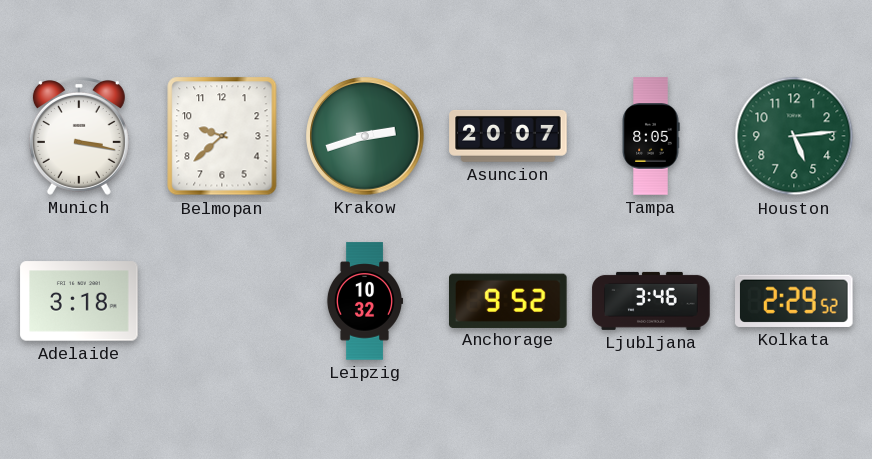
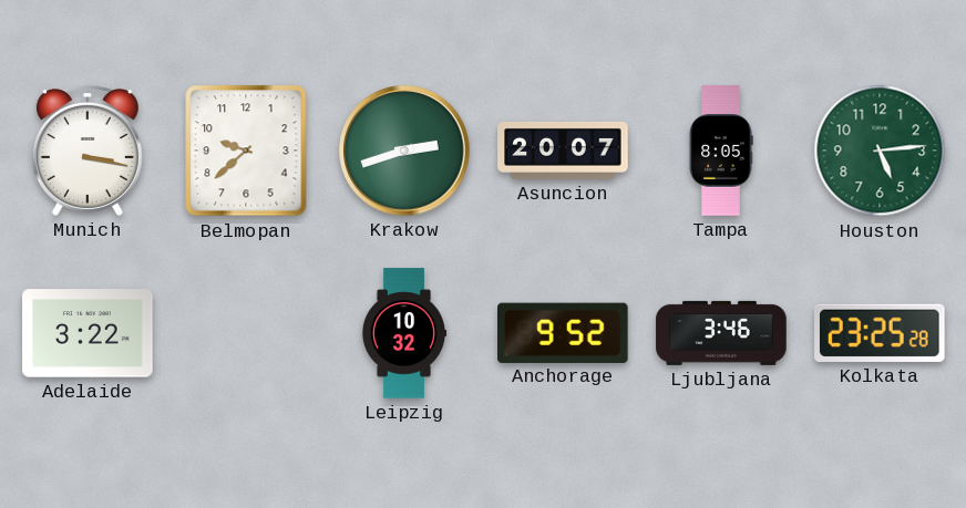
Adelaide: 3:18 -> 3:22
Kolkata: 2:29 -> 23:25
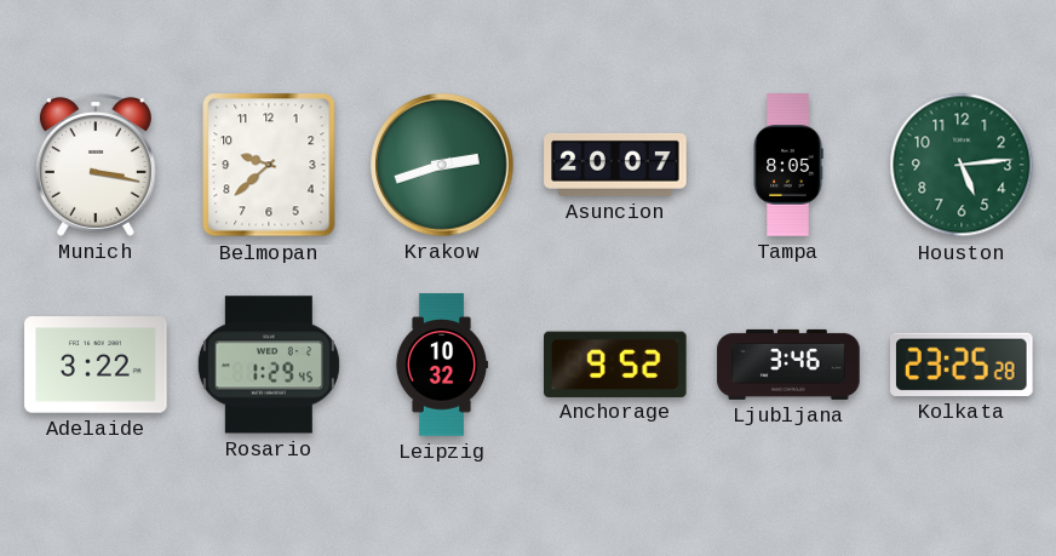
Rosario: none -> 1:29
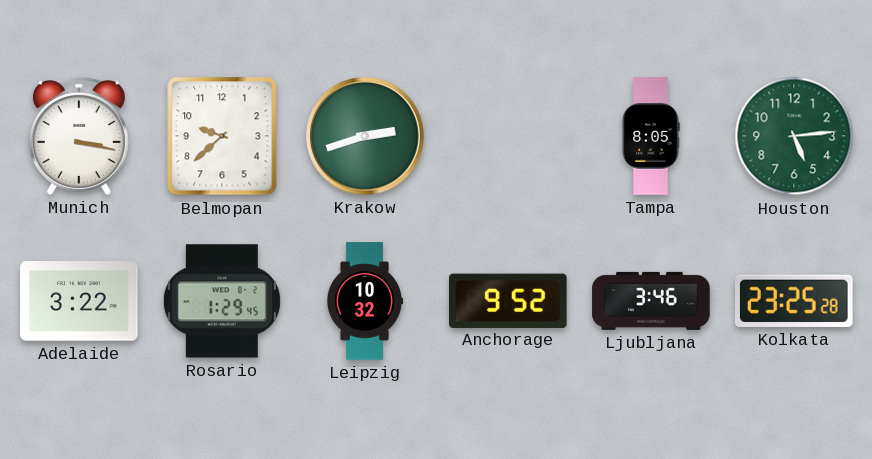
Asuncion: 20:07 -> none
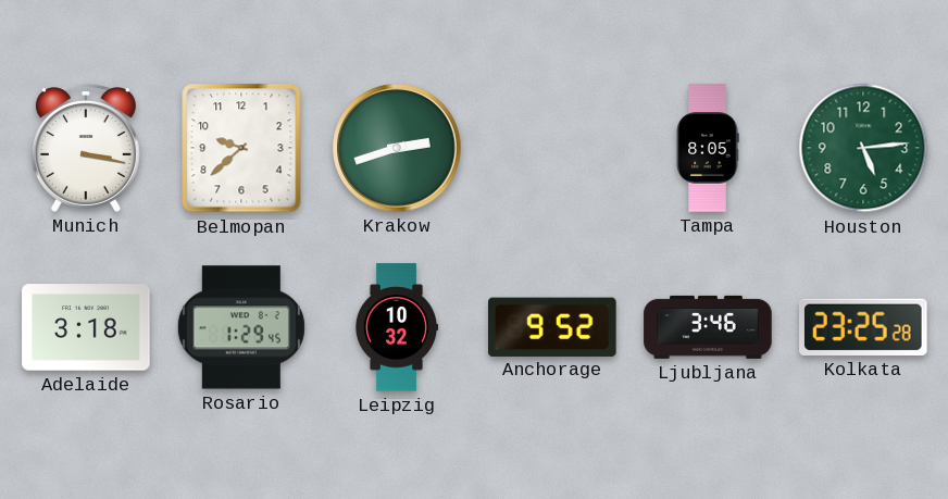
Adelaide: 3:22 -> 3:18
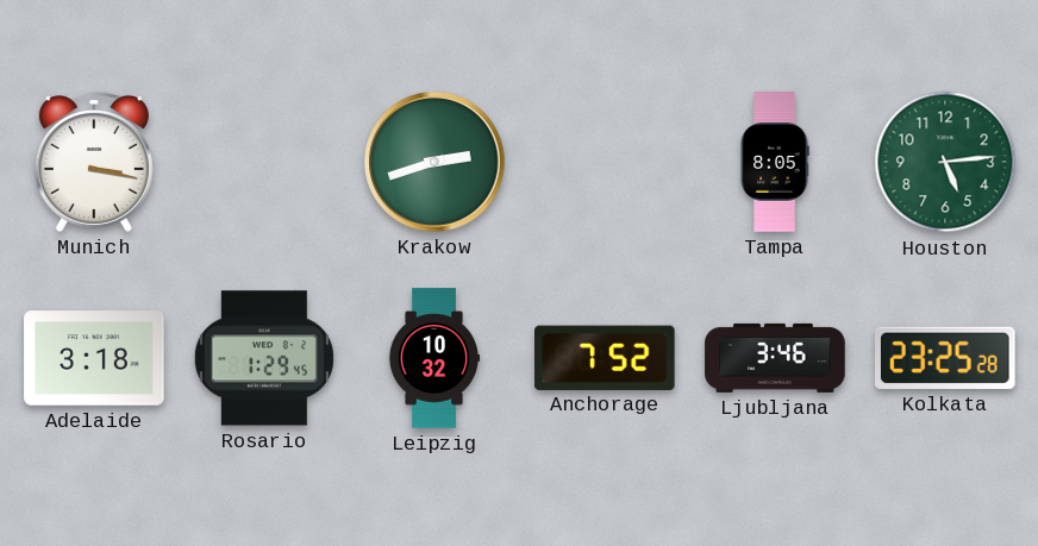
Belmopan: 9:38 -> none
Anchorage: 9:52 -> 7:52
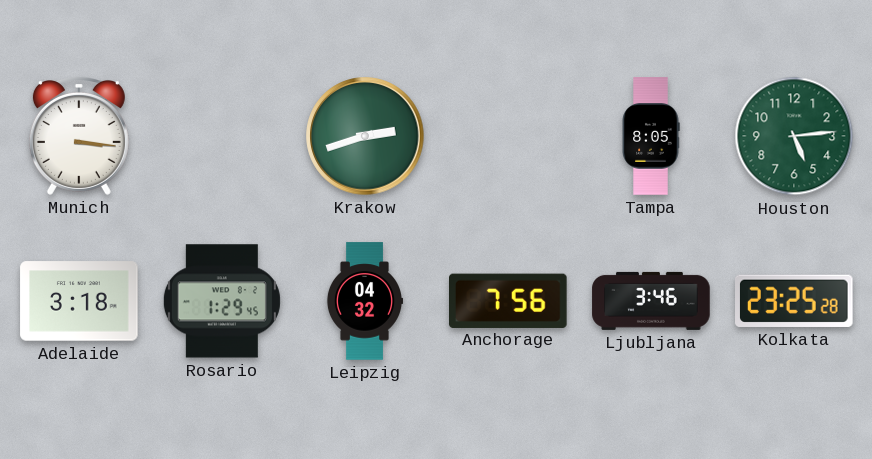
Munich: 3:17 -> 3:16
Leipzig: 10:32 -> 04:32
Anchorage: 7:52 -> 7:56
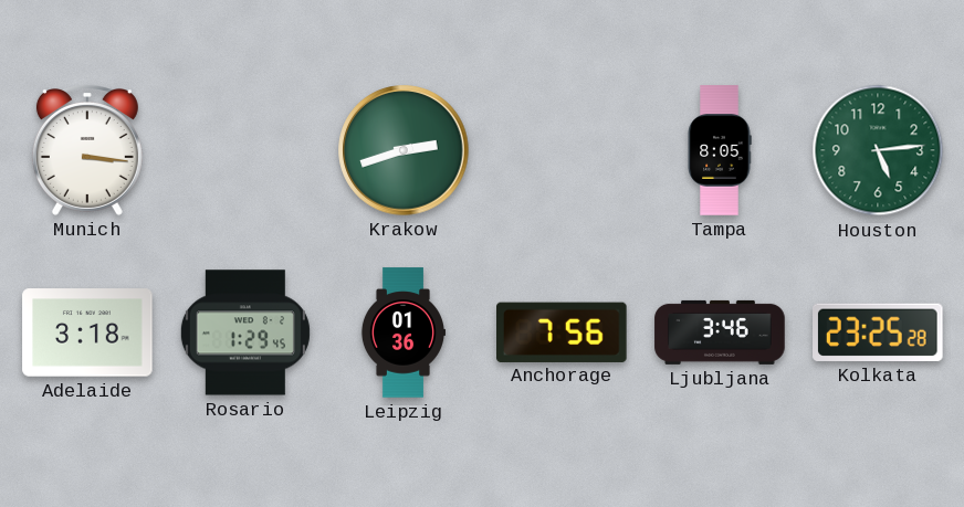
Leipzig: 04:32 -> 01:36
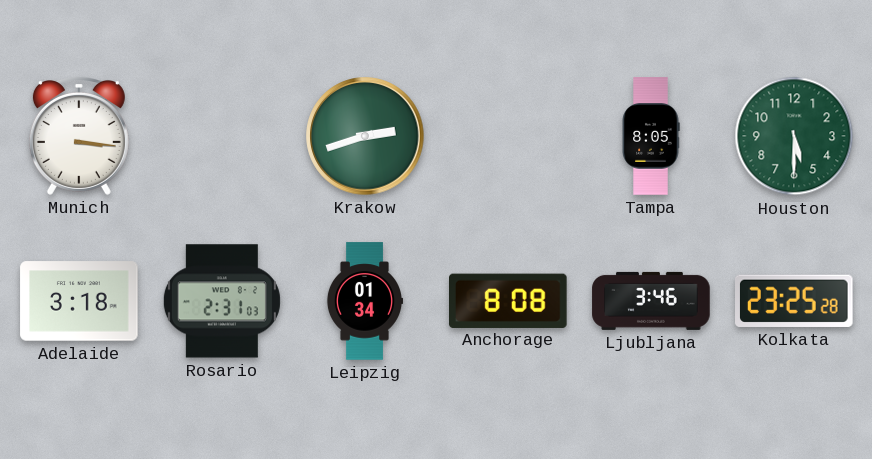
Houston: 5:14 -> 5:30
Rosario: 1:29 -> 2:31
Leipzig: 01:36 -> 01:34
Anchorage: 7:56 -> 8:08
